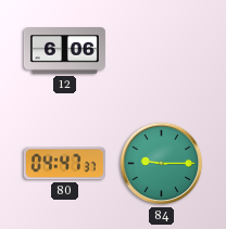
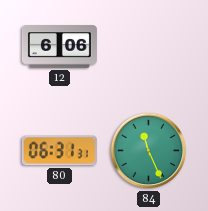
80: 04:47 -> 06:31
84: 9:15 -> 11:26
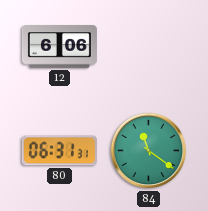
84: 11:26 -> 11:21
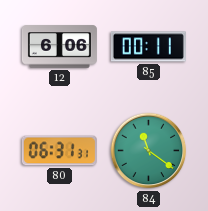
85: none -> 00:11
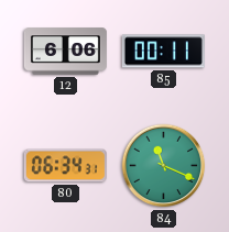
80: 06:31 -> 06:34
84: 11:21 -> 11:19
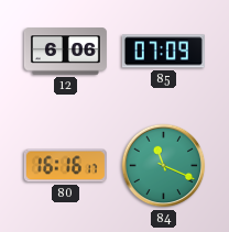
85: 00:11 -> 07:09
80: 06:34 -> 16:16
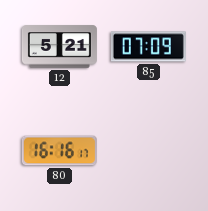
12: 6:06 -> 5:21
84: 11:19 -> none
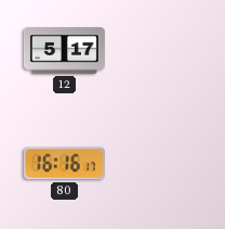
12: 5:21 -> 5:17
85: 07:09 -> none
